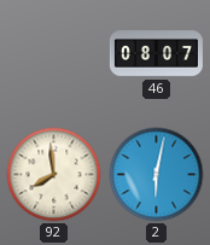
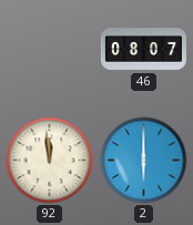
92: 7:59 -> 11:59
2: 6:02 -> 6:00
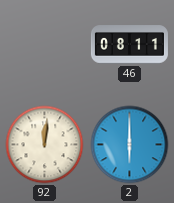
46: 08:07 -> 08:11
92: 11:59 -> 12:01
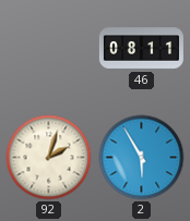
92: 12:01 -> 2:03
2: 6:00 -> 5:55
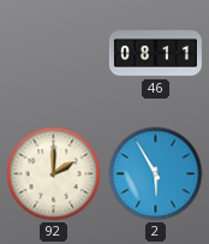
92: 2:03 -> 2:00
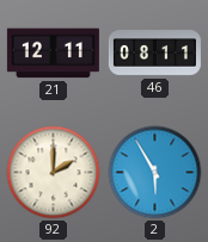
21: none -> 12:11
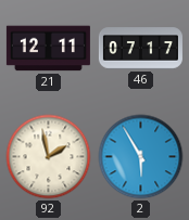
46: 08:11 -> 07:17
92: 2:00 -> 1:58
